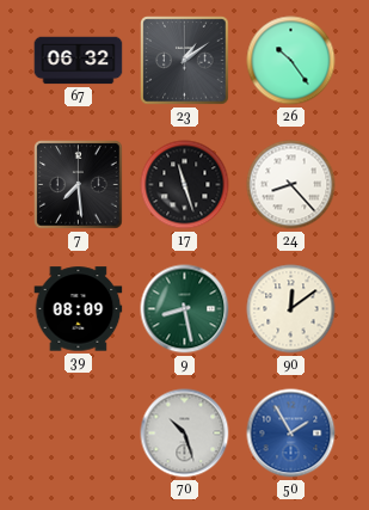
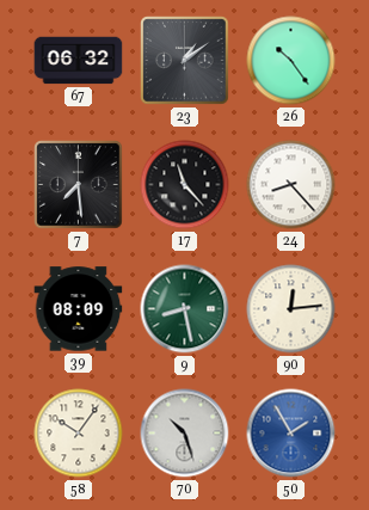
17: 11:27 -> 11:23
90: 12:09 -> 12:14
58: none -> 10:06
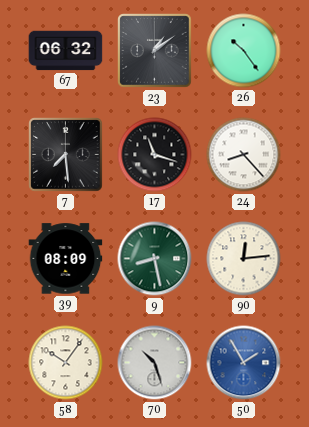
17: 11:23 -> 11:18
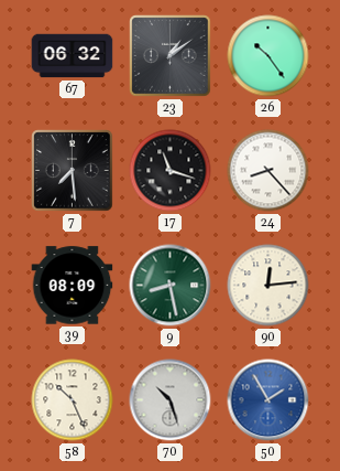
58: 10:06 -> 10:26
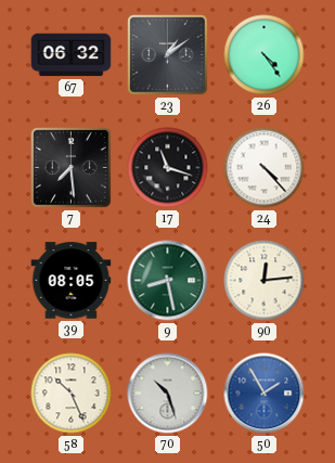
26: 10:24 -> 4:24
24: 8:23 -> 4:23
39: 08:09 -> 08:05
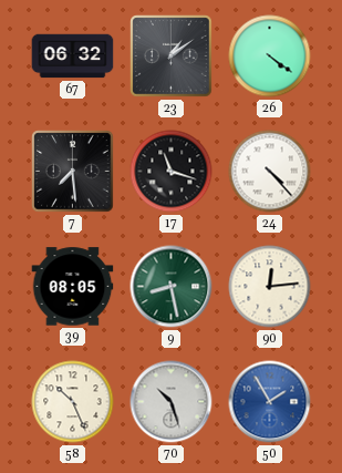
26: 4:24 -> 4:21
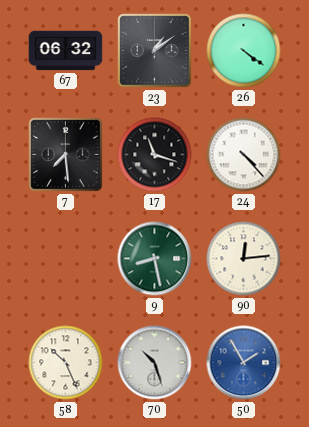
39: 08:05 -> none
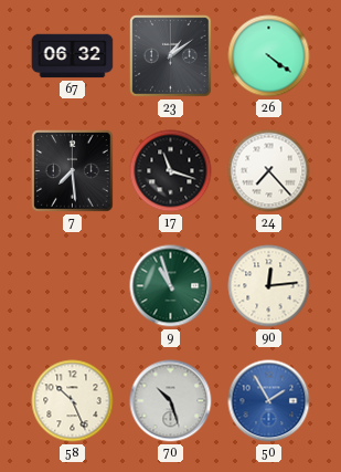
24: 4:23 -> 7:23
9: 8:28 -> 10:57
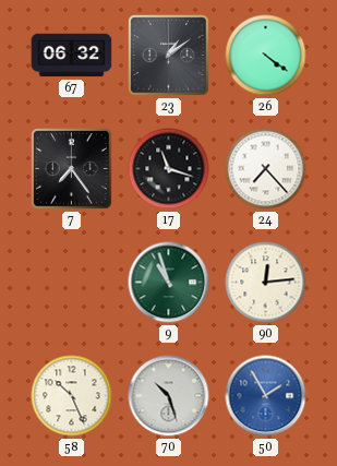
7: 7:29 -> 7:24
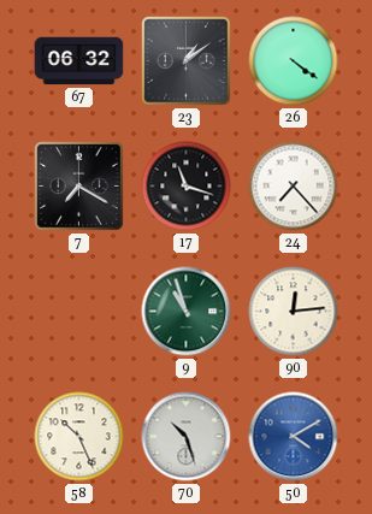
7: 7:24 -> 7:20
50: 1:55 -> 4:10
